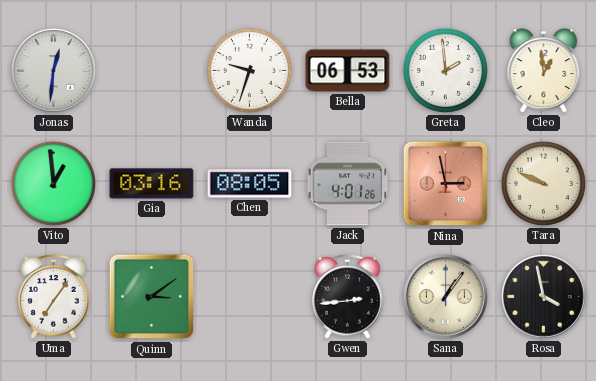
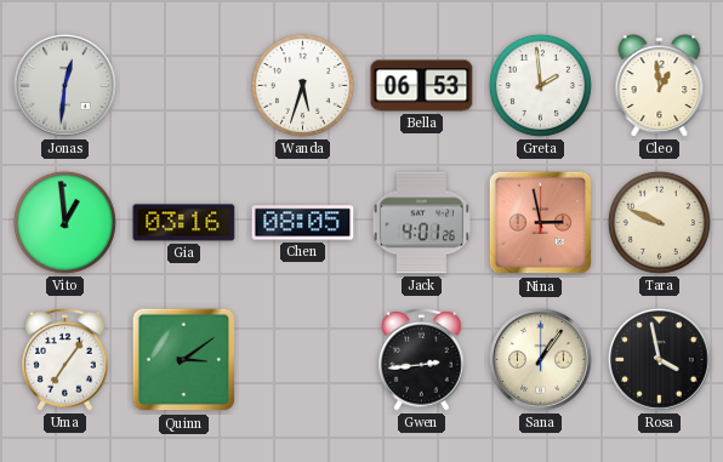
Wanda: 9:33 -> 5:33
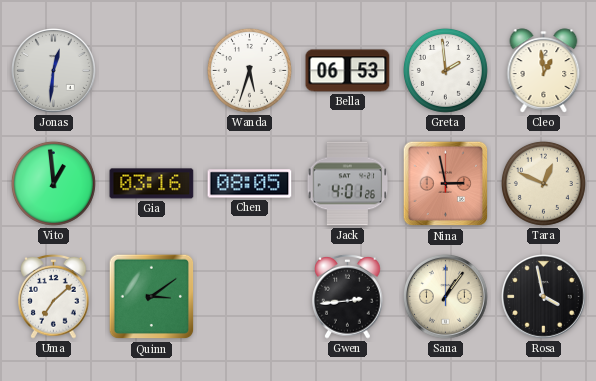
Tara: 9:49 -> 12:49
Uma: 7:06 -> 7:08
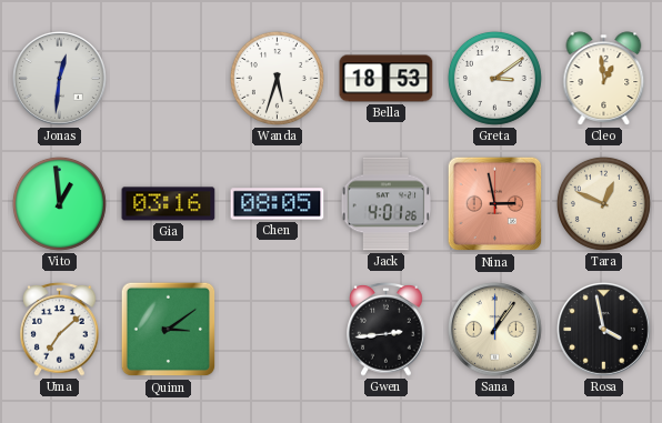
Bella: 06:53 -> 18:53
Greta: 1:59 -> 3:09
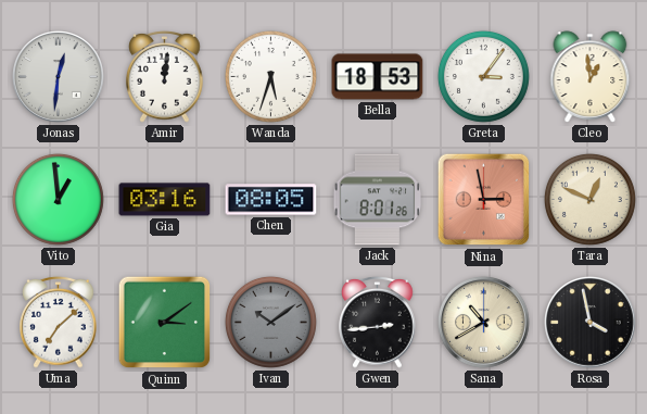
Amir: none -> 12:01
Greta: 3:09 -> 3:06
Jack: 4:01 -> 8:01
Ivan: none -> 10:09
Sana: 1:06 -> 10:40
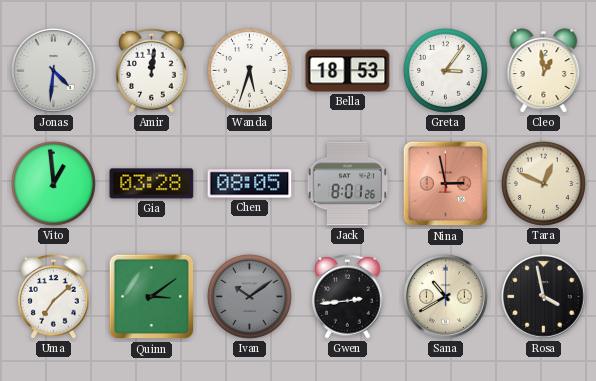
Jonas: 12:31 -> 4:31
Gia: 03:16 -> 03:28
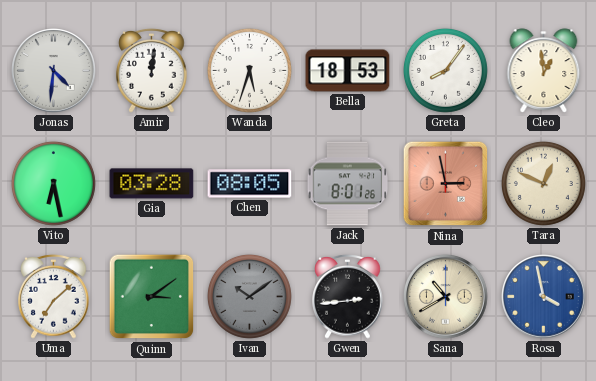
Greta: 3:06 -> 8:06
Vito: 12:59 -> 6:28
Rosa dial: black -> blue
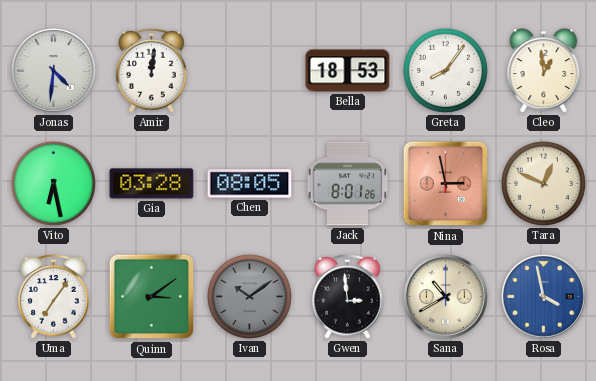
Wanda: 5:33 -> none
Uma: 7:08 -> 7:06
Gwen: 2:44 -> 2:59
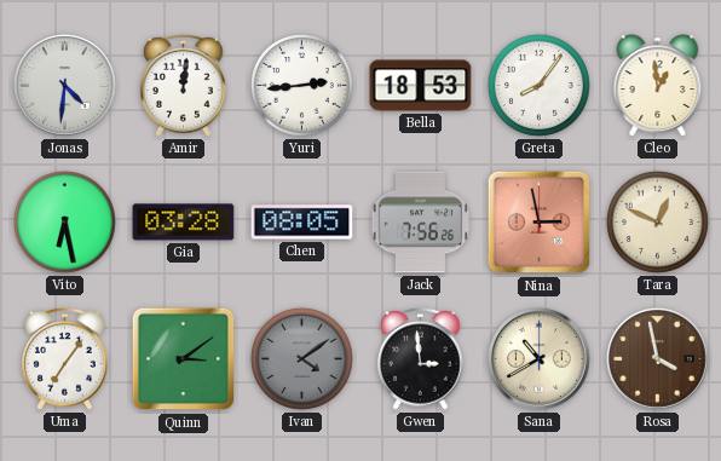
Yuri: none -> 2:44
Jack: 8:01 -> 7:56
Ivan: 10:09 -> 4:09
Rosa dial: blue -> brown
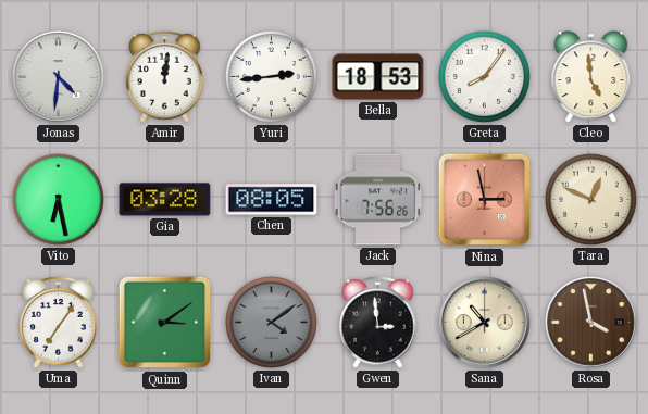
Cleo: 12:59 -> 4:59
